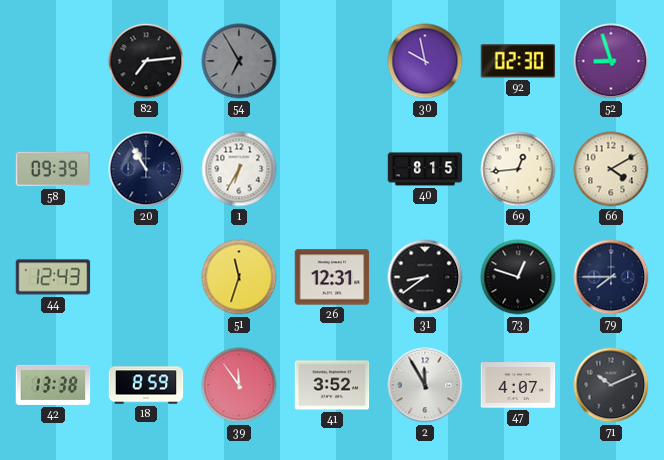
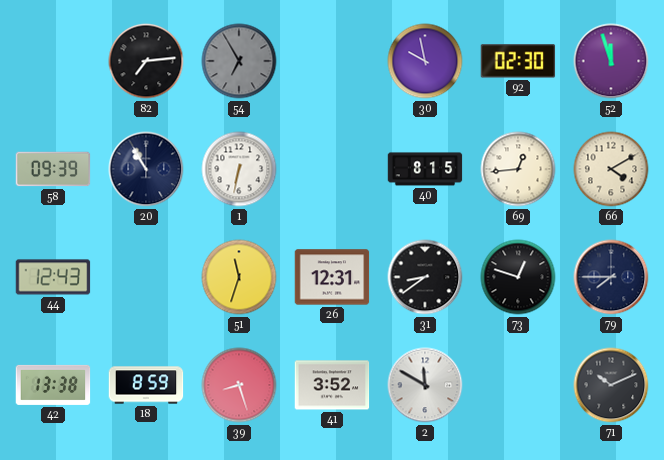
52: 8:57 -> 11:57
1: 6:35 -> 6:32
39: 11:54 -> 8:27
2: 11:55 -> 11:50
47: 4:07 -> none
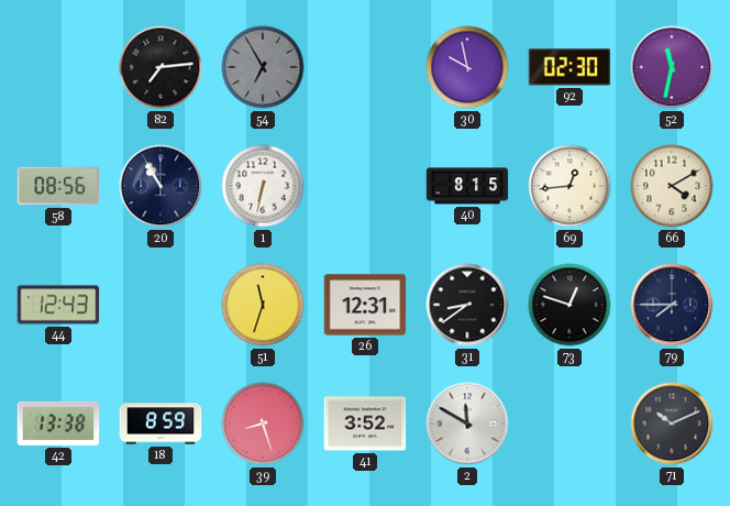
52: 11:57 -> 11:32
58: 09:39 -> 08:56
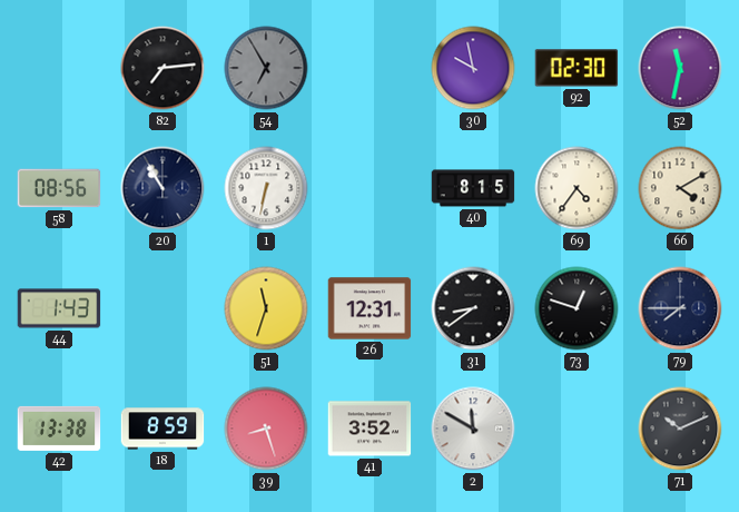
69: 12:44 -> 4:36
44: 12:43 -> 1:43
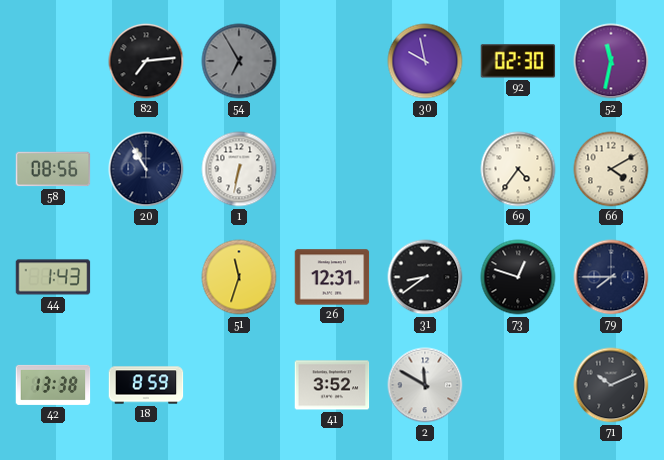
40: 8:15 -> none
39: 8:27 -> none
